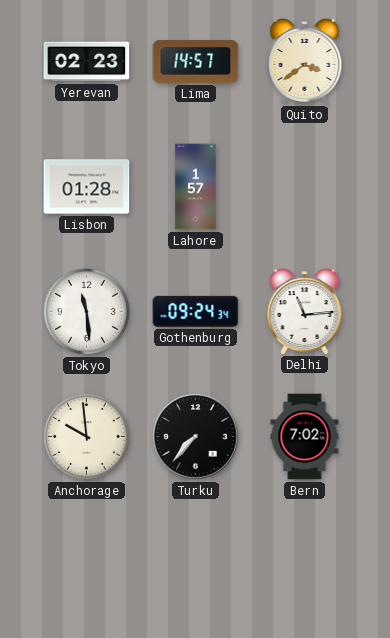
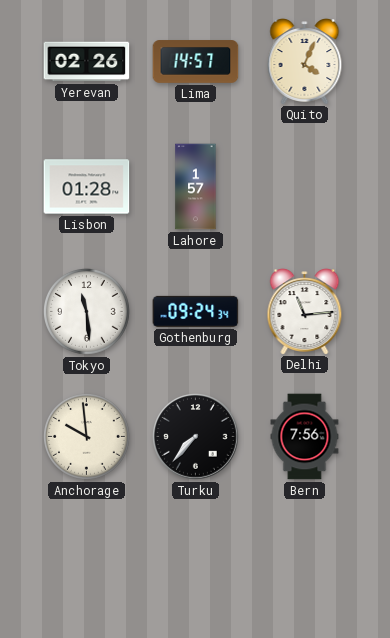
Yerevan: 02:23 -> 02:26
Quito: 3:39 -> 4:04
Bern: 7:02 -> 7:56
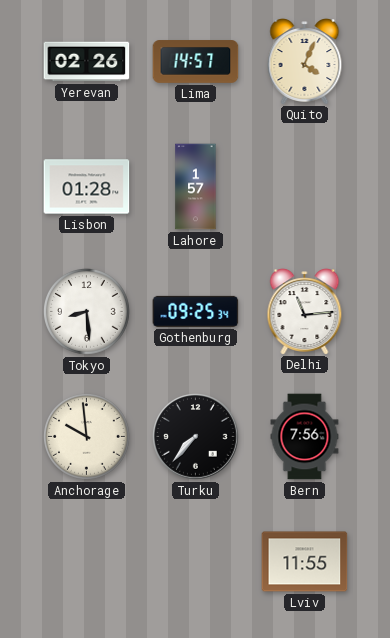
Tokyo: 11:29 -> 8:29
Gothenburg: 09:24 -> 09:25
Lviv: none -> 11:55
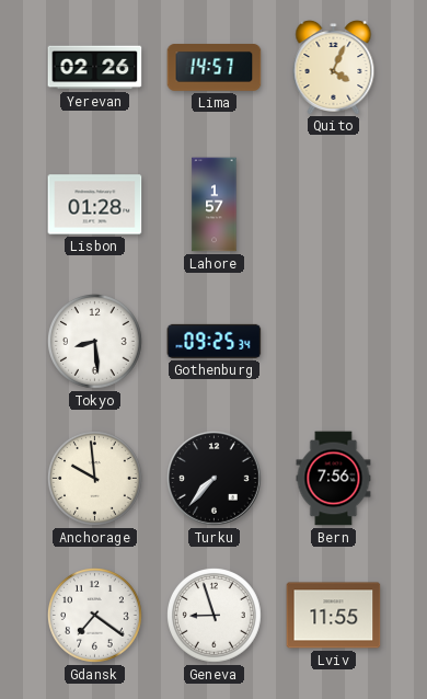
Delhi: 11:14 -> none
Gdansk: none -> 7:21
Geneva: none -> 8:57
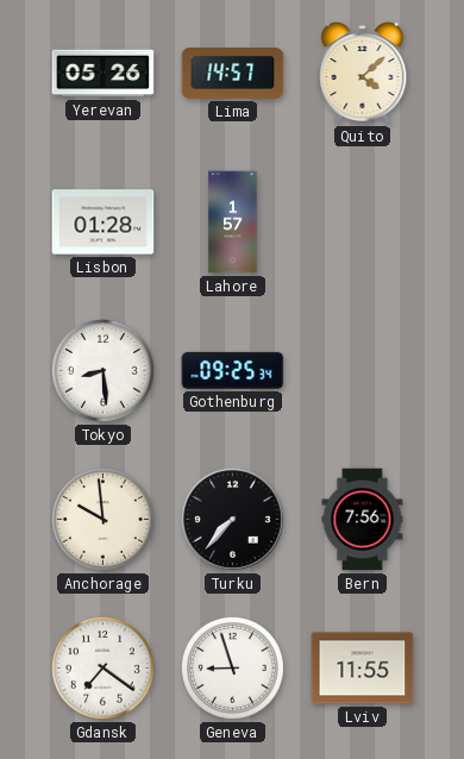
Yerevan: 02:26 -> 05:26
Quito: 4:04 -> 4:08
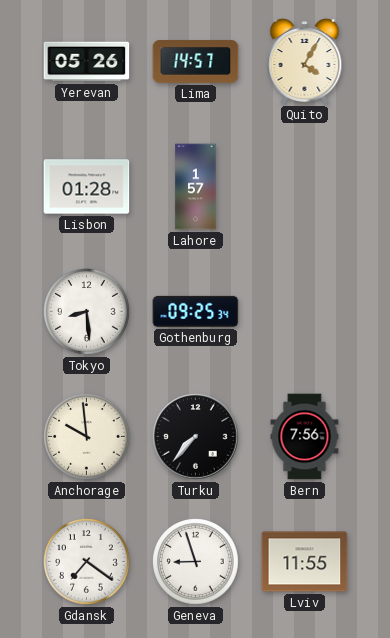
Quito: 4:08 -> 4:05
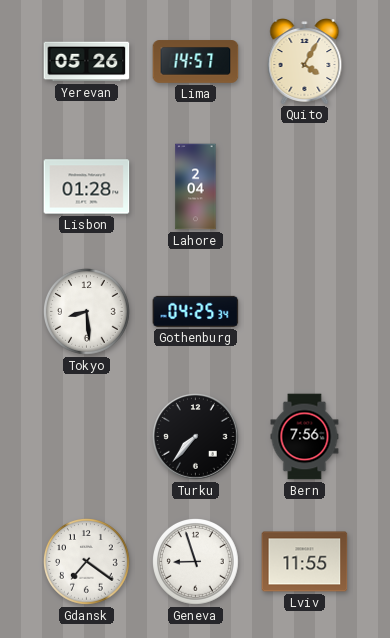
Lahore: 1:57 -> 2:04
Gothenburg: 09:25 -> 04:25
Anchorage: 9:59 -> none
